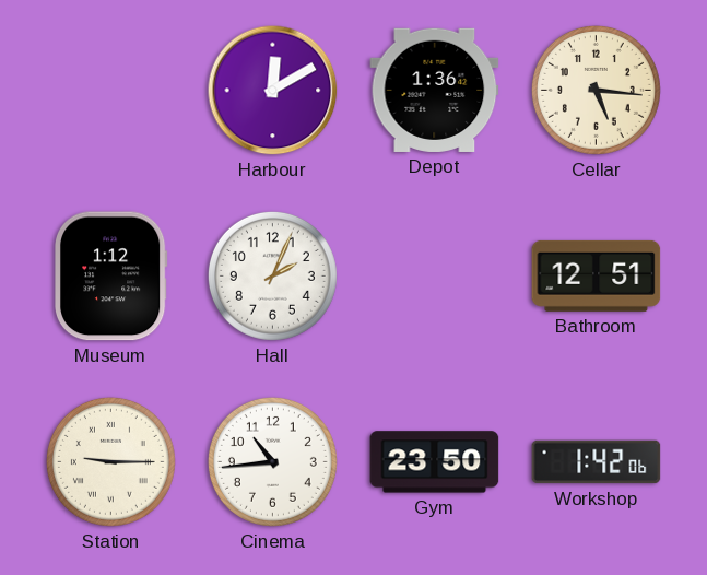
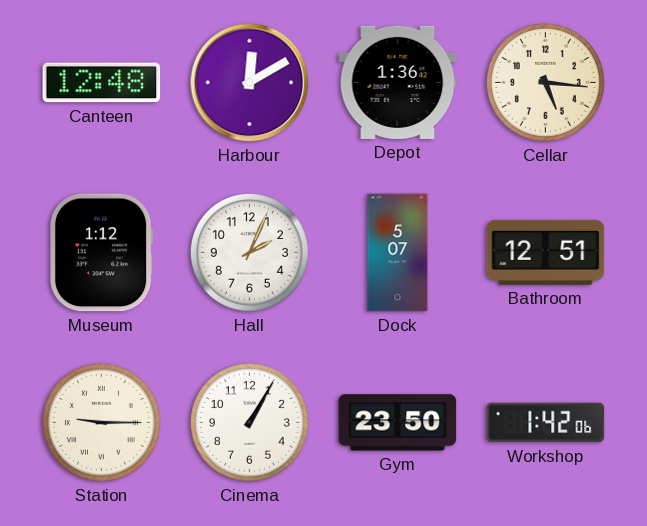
Canteen: none -> 12:48
Dock: none -> 5:07
Cinema: 10:44 -> 1:05
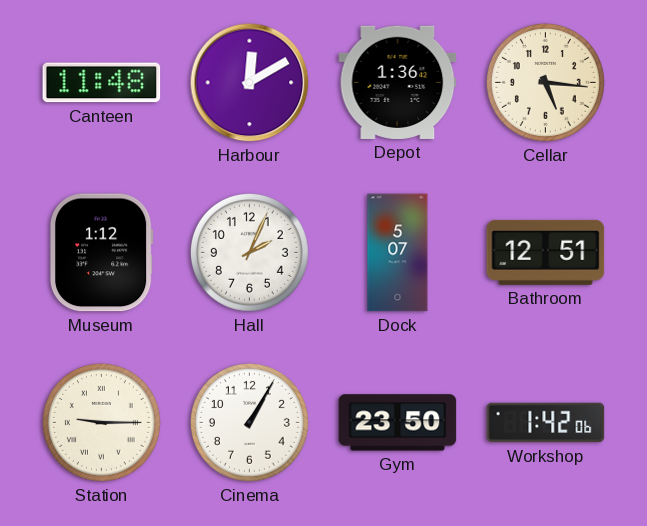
Canteen: 12:48 -> 11:48
